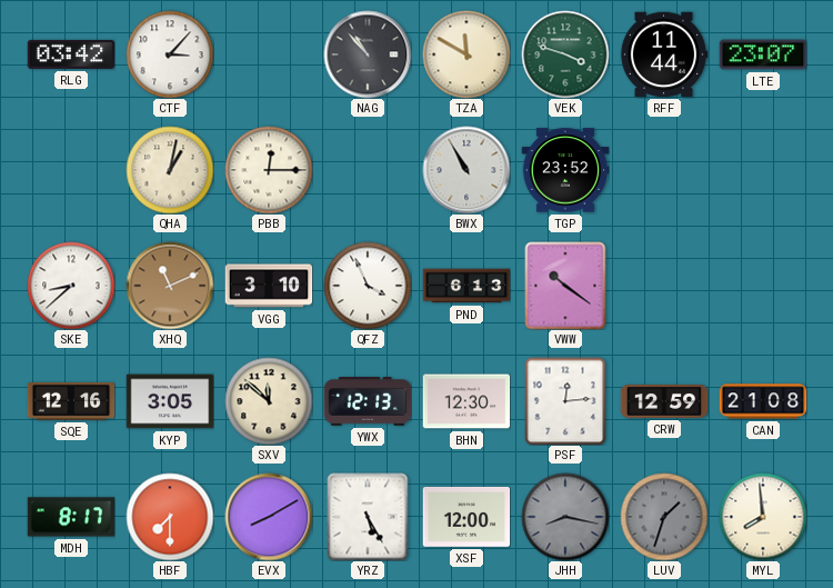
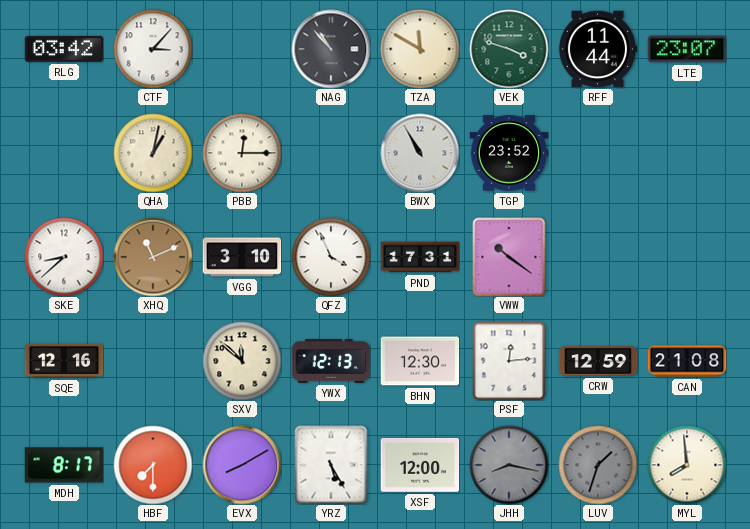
PND: 6:13 -> 17:31
KYP: 3:05 -> none
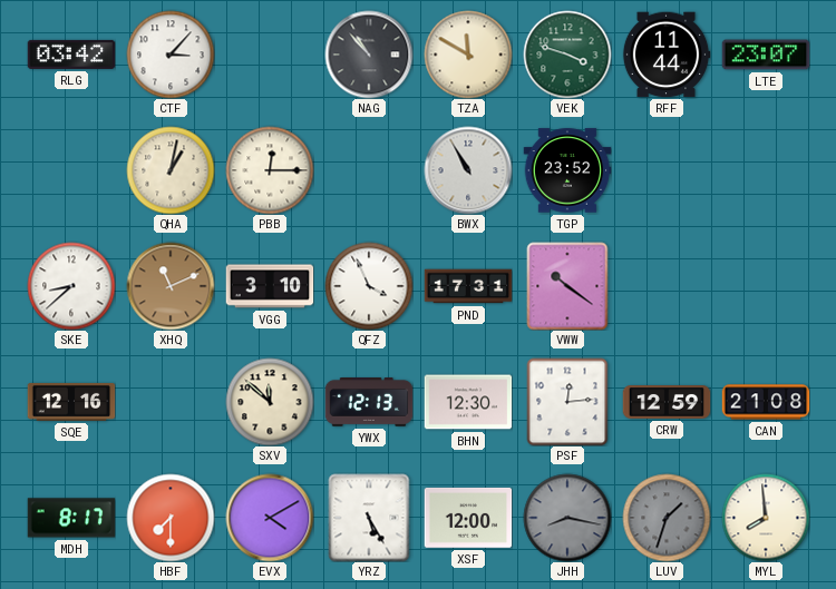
EVX: 8:10 -> 4:10
